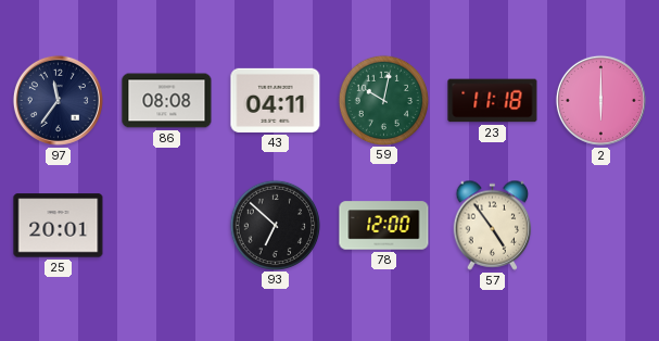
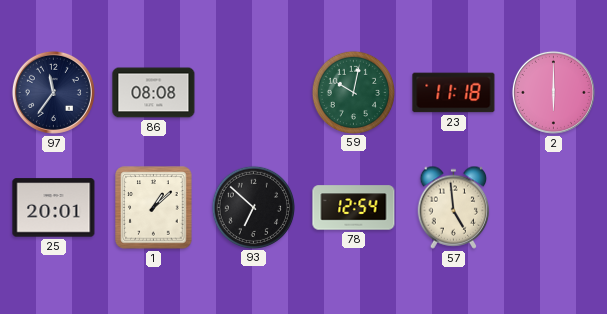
43: 04:11 -> none
1: none -> 1:08
78: 12:00 -> 12:54
57: 4:54 -> 4:59
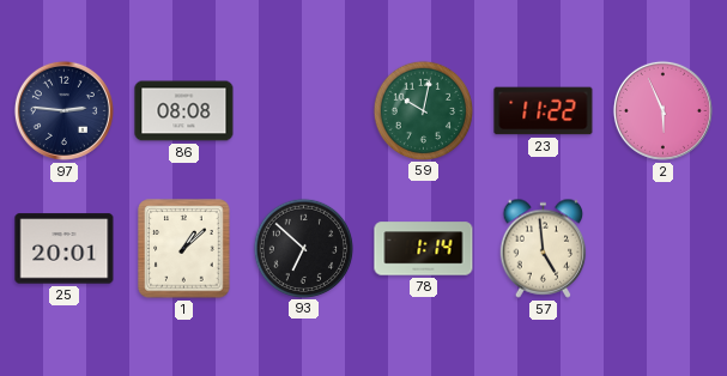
97: 11:36 -> 2:46
23: 11:18 -> 11:22
2: 6:00 -> 5:56
78: 12:54 -> 1:14
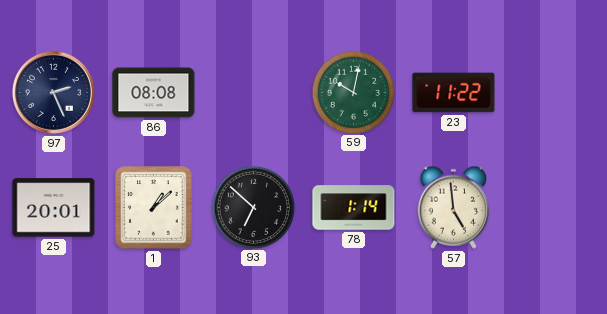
97: 2:46 -> 2:26
2: 5:56 -> none
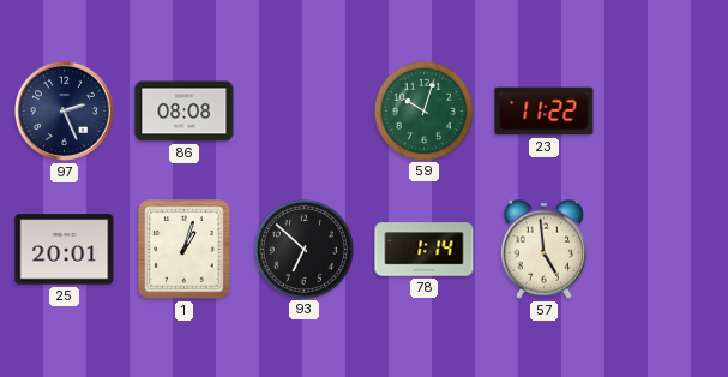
59: 10:02 -> 10:03
1: 1:08 -> 1:03
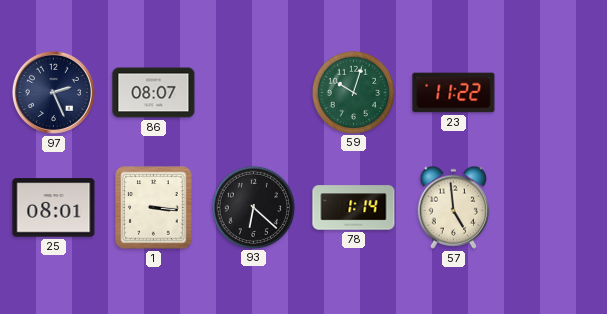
86: 08:08 -> 08:07
25: 20:01 -> 08:01
1: 1:03 -> 3:16
93: 6:52 -> 6:22
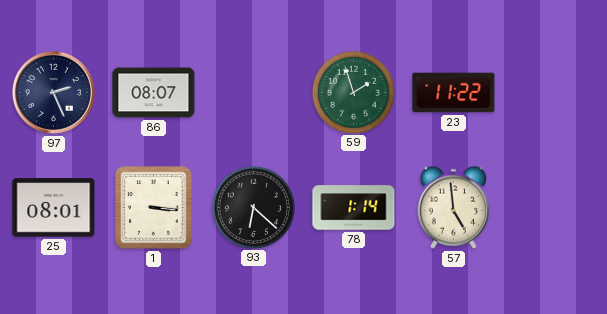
59: 10:03 -> 1:57
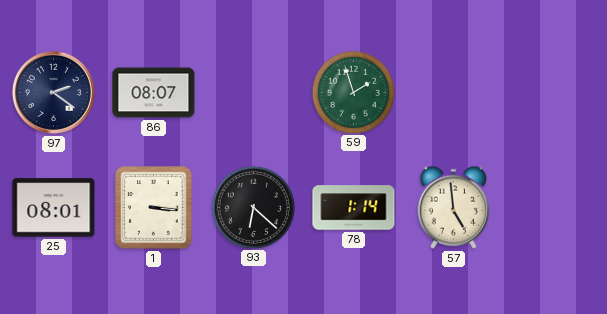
97: 2:26 -> 2:21
23: 11:22 -> none
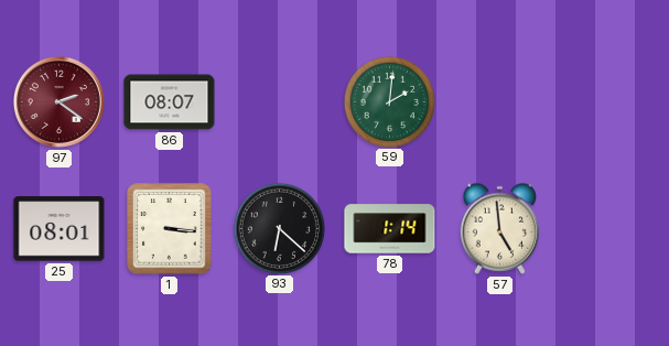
97 dial: navy -> burgundy
59: 1:57 -> 2:01
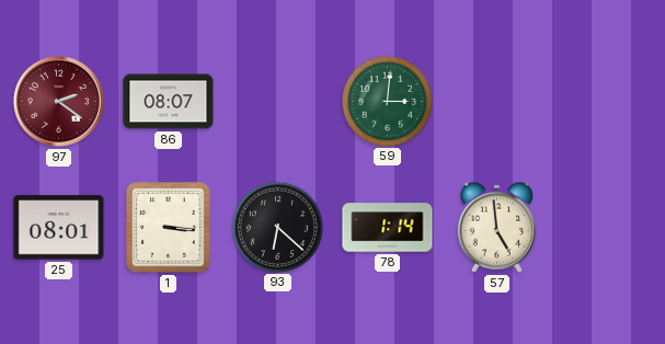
59: 2:01 -> 3:01
